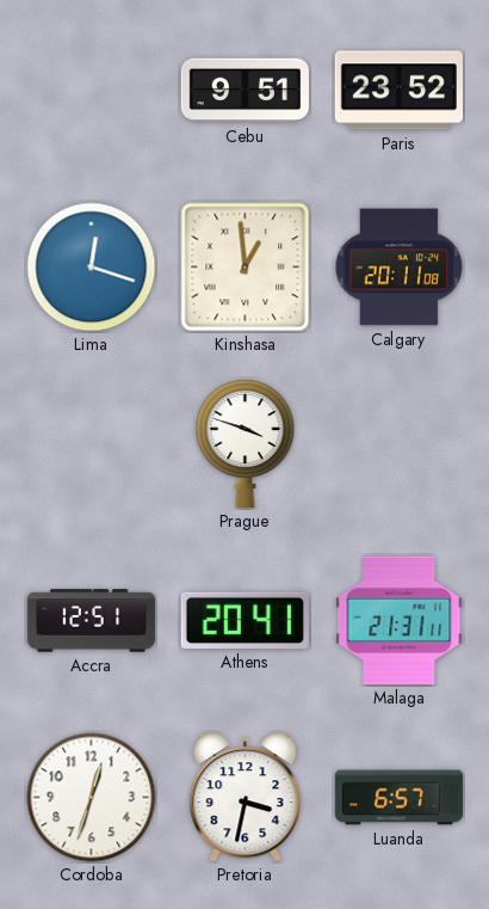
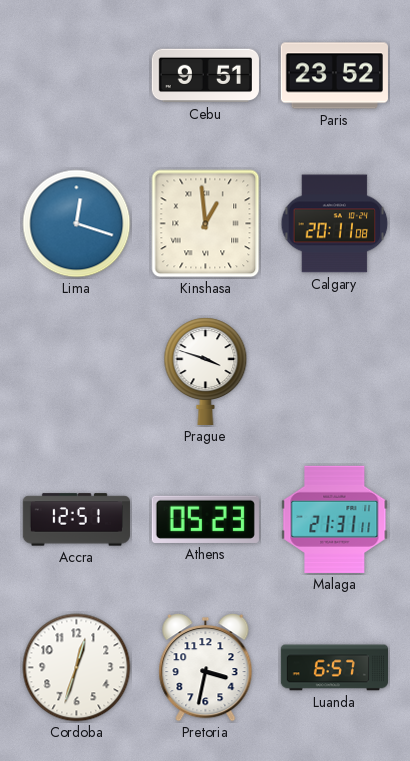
Athens: 20:41 -> 05:23
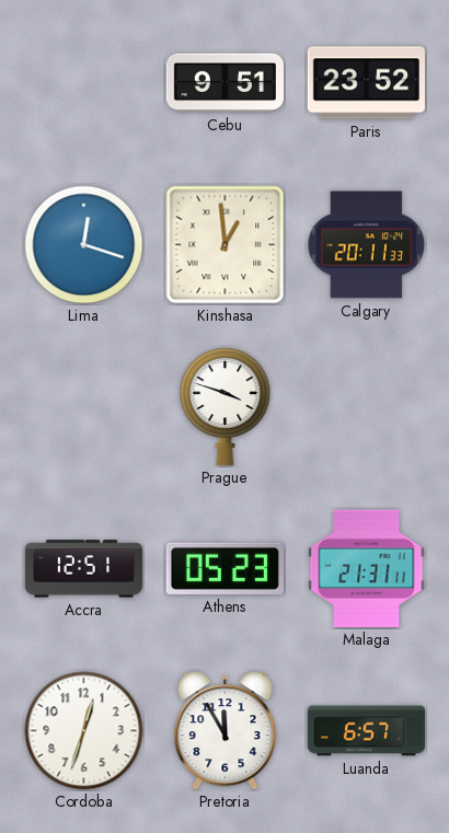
Calgary: 20:11:08 -> 20:11:33
Pretoria: 3:32 -> 11:55
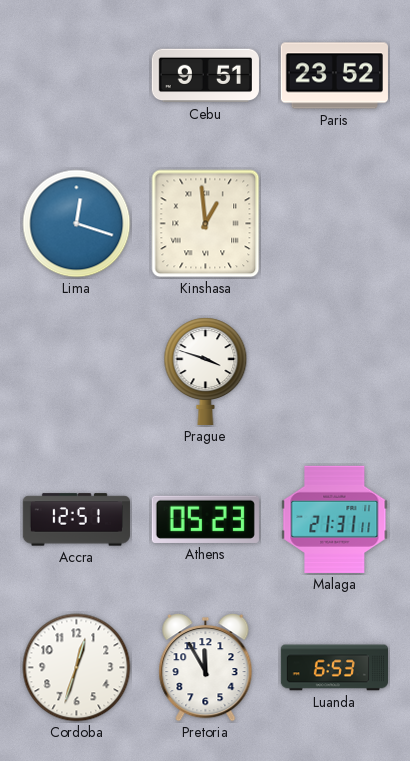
Calgary: 20:11 -> none
Luanda: 6:57 -> 6:53
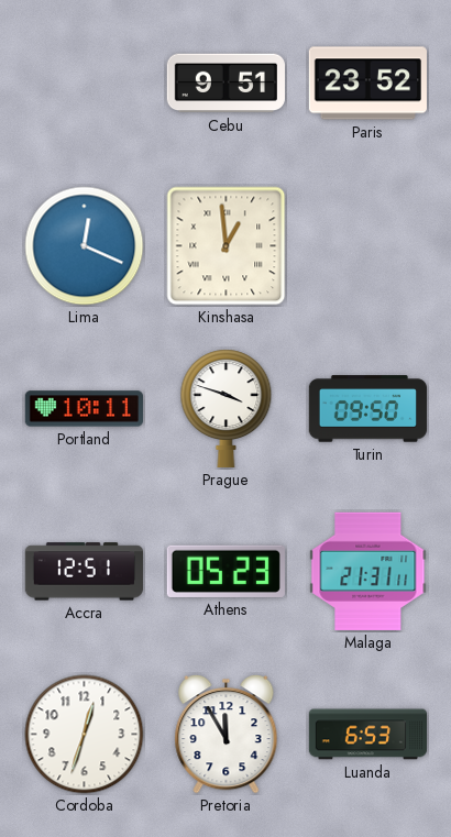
Lima: 12:18 -> 12:19
Portland: none -> 10:11
Turin: none -> 09:50
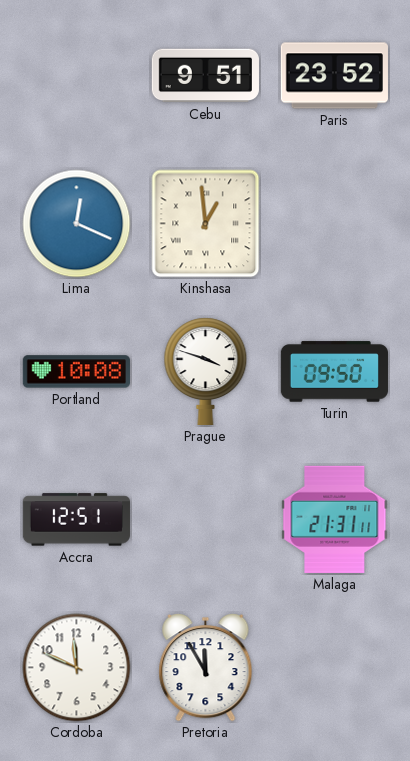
Portland: 10:11 -> 10:08
Athens: 05:23 -> none
Cordoba: 12:33 -> 11:49
Luanda: 6:53 -> none
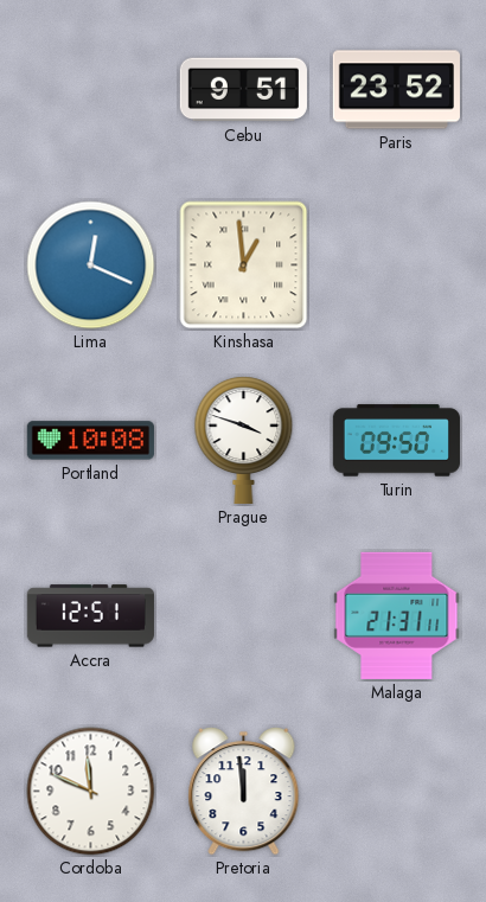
Pretoria: 11:55 -> 11:59
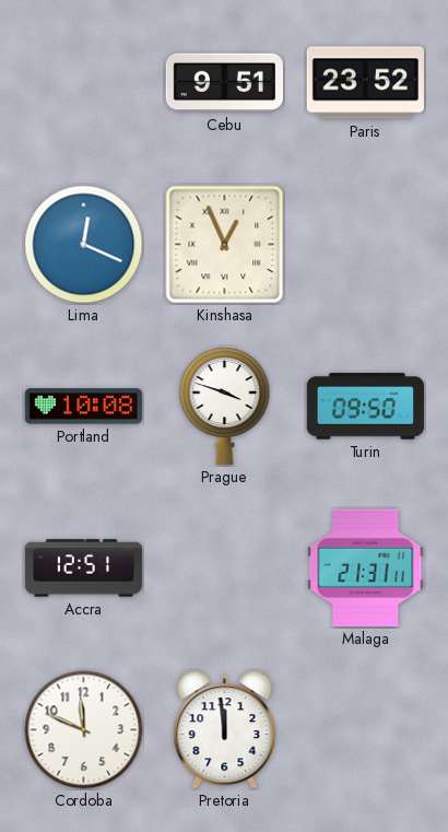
Kinshasa: 12:59 -> 12:56
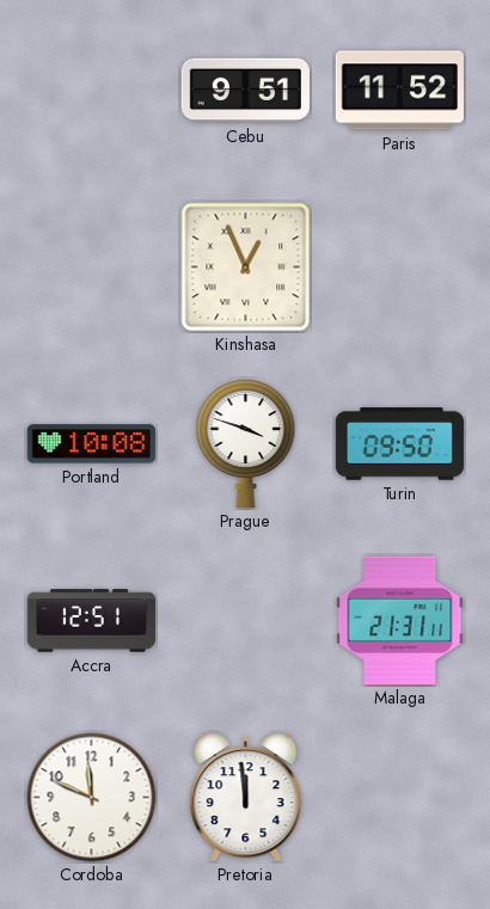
Paris: 23:52 -> 11:52
Lima: 12:19 -> none
